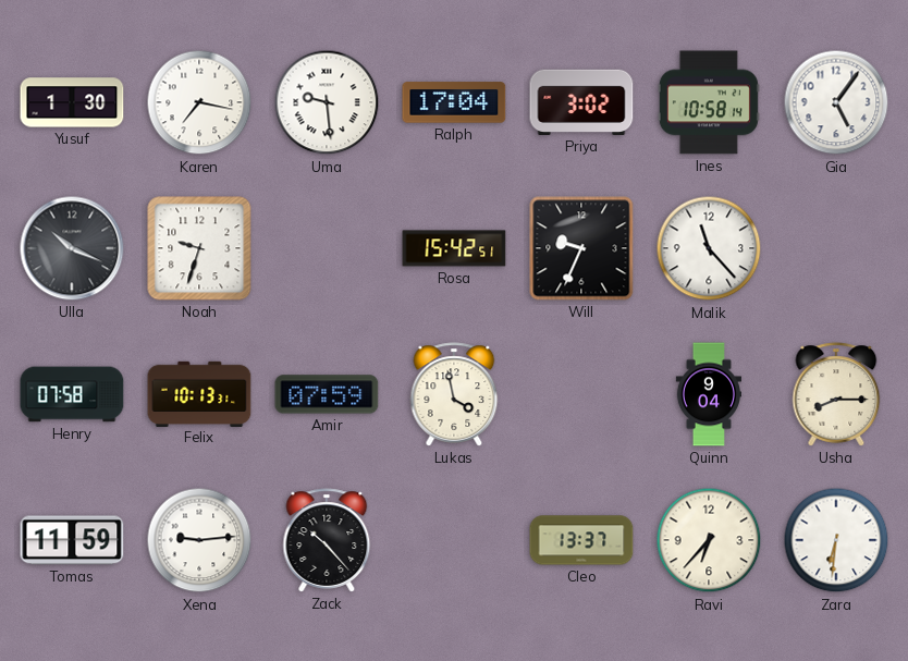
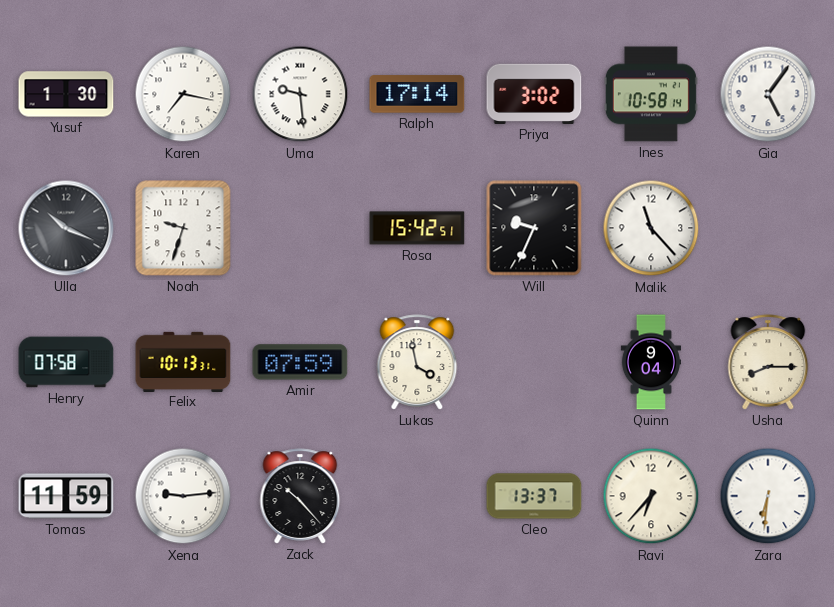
Ralph: 17:04 -> 17:14
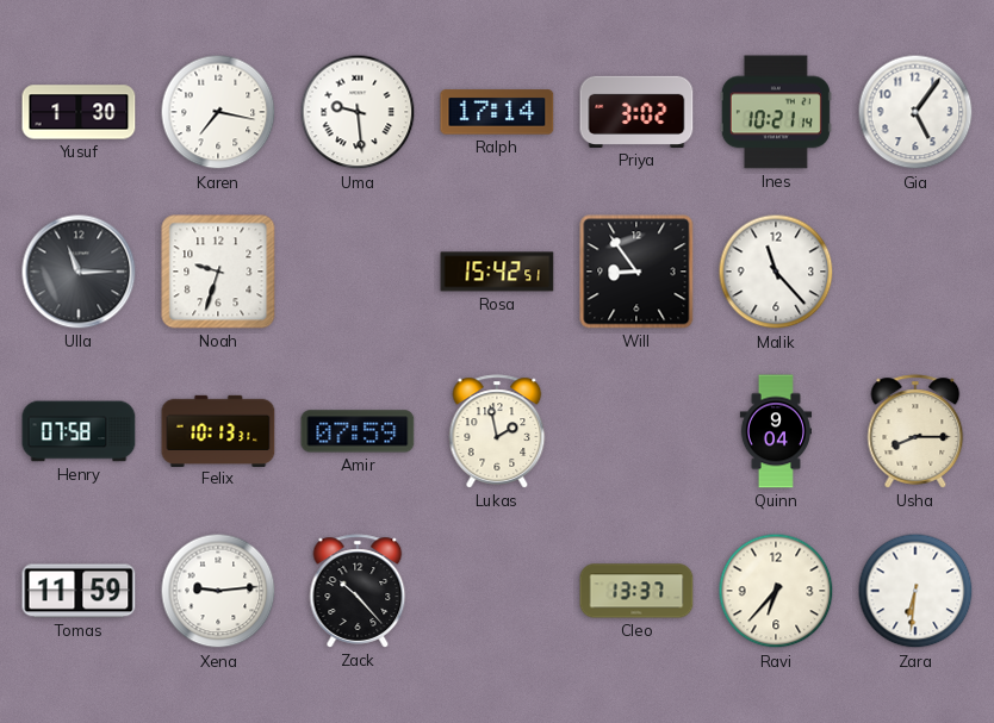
Ines: 10:58 -> 10:21
Ulla: 10:19 -> 11:15
Will: 9:34 -> 8:54
Lukas: 3:58 -> 1:58
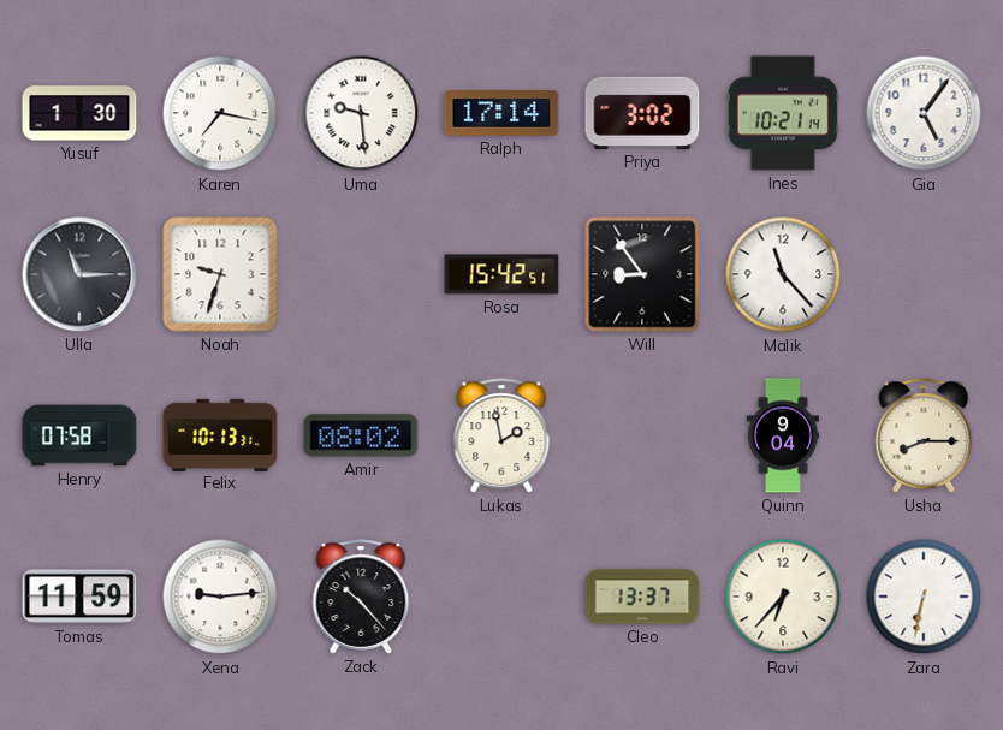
Amir: 07:59 -> 08:02
Zara: 6:31 -> 6:32
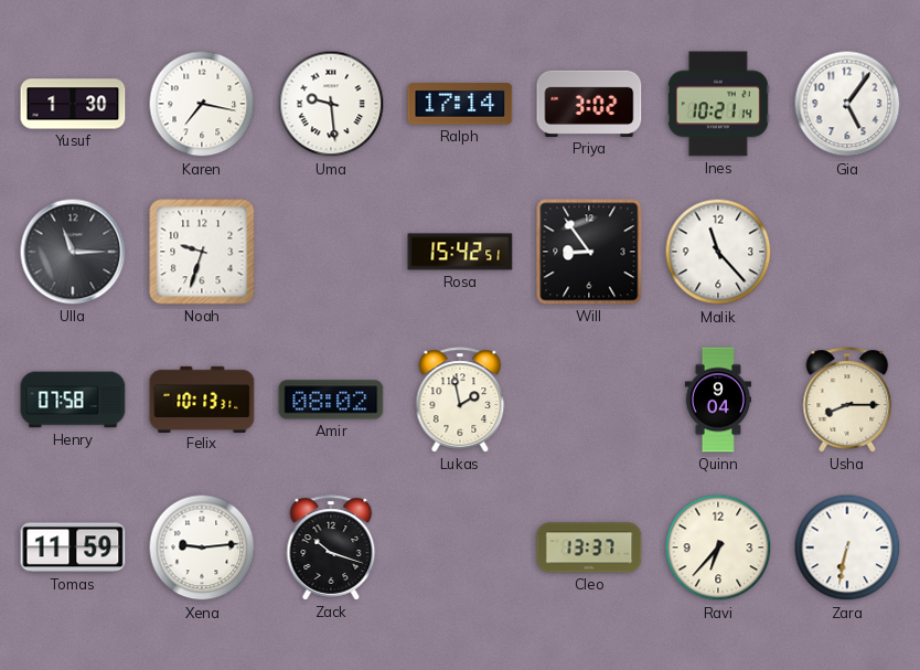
Zack: 10:23 -> 10:18
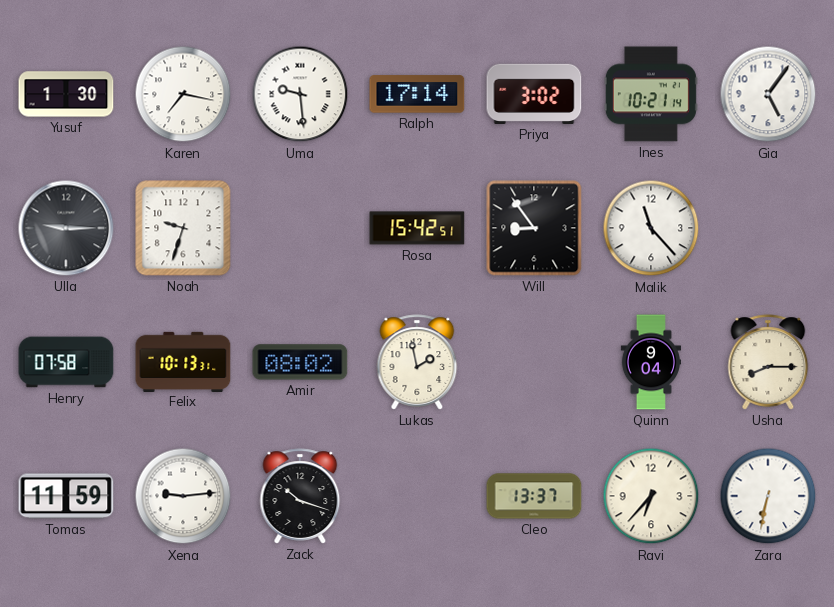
Ulla: 11:15 -> 9:15
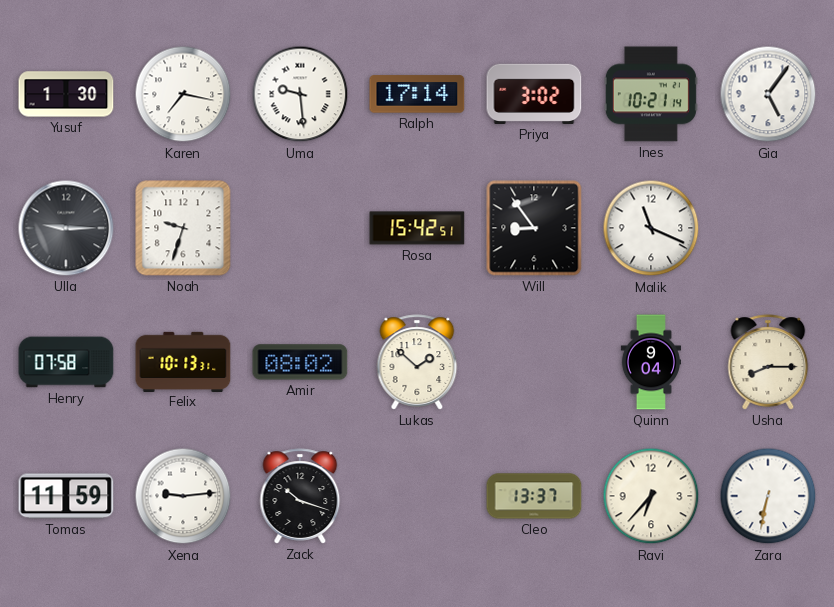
Malik: 11:23 -> 11:19
Lukas: 1:58 -> 1:52
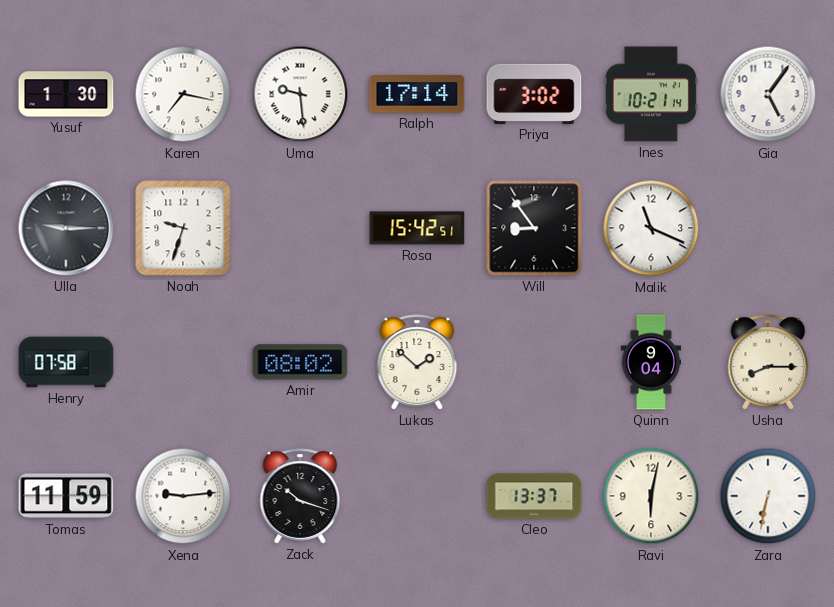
Felix: 10:13 -> none
Ravi: 6:37 -> 6:02
